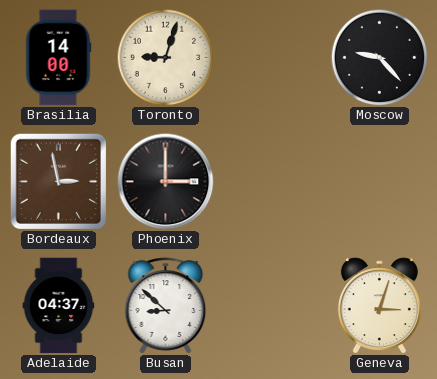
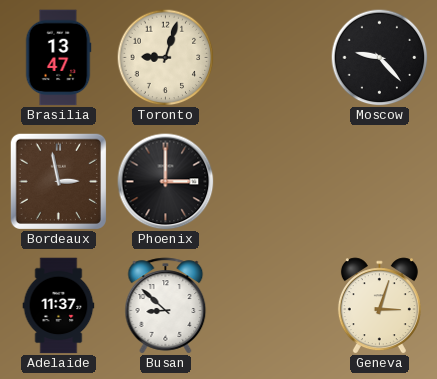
Brasilia: 14:00 -> 13:47
Adelaide: 04:37 -> 11:37
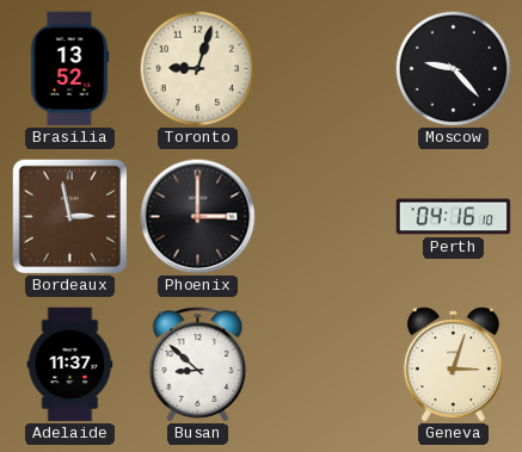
Brasilia: 13:47 -> 13:52
Perth: none -> 04:16
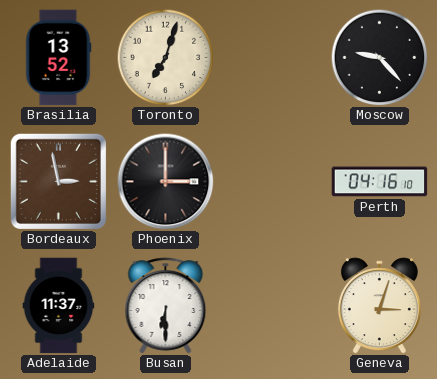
Toronto: 9:03 -> 7:03
Busan: 8:52 -> 6:30
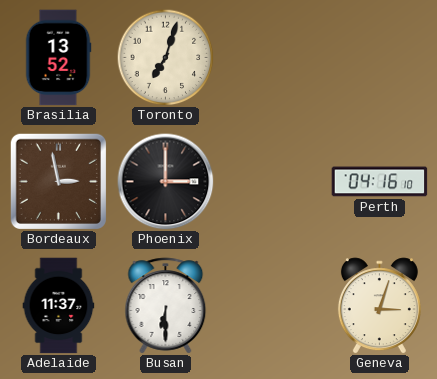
Moscow: 9:23 -> none
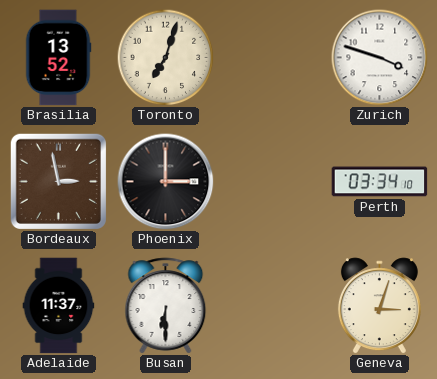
Zurich: none -> 3:48
Perth: 04:16 -> 03:34
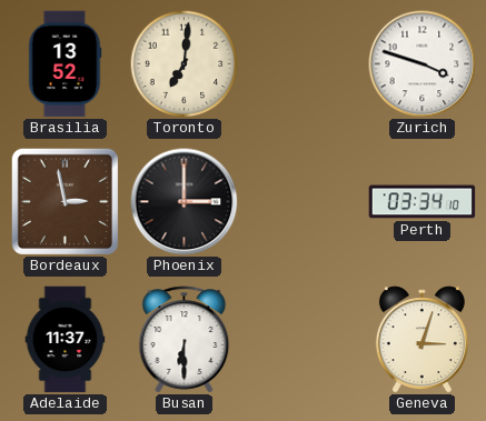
Toronto: 7:03 -> 7:01
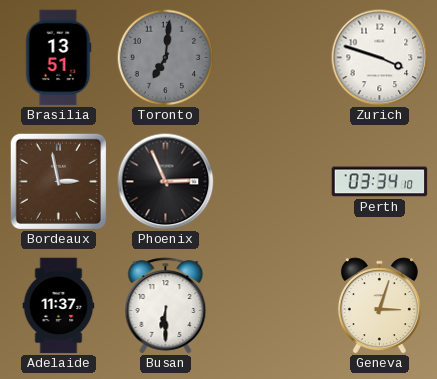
Brasilia: 13:52 -> 13:51
Toronto dial: cream -> grey
Phoenix: 3:00 -> 2:56
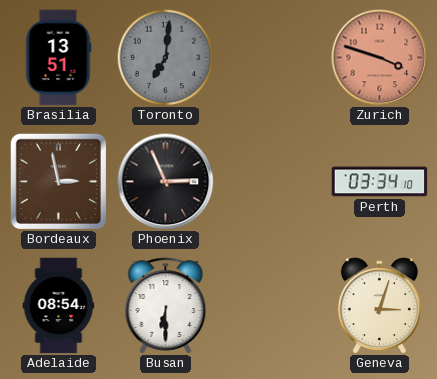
Zurich dial: white -> salmon
Adelaide: 11:37 -> 08:54
